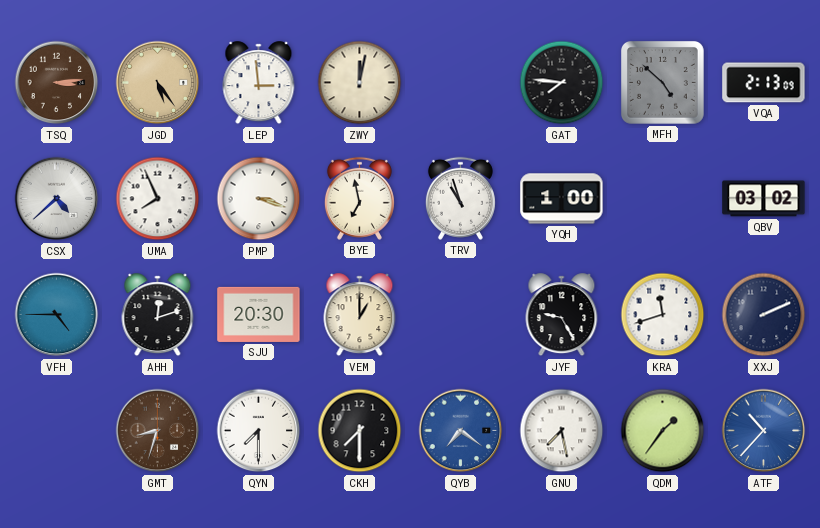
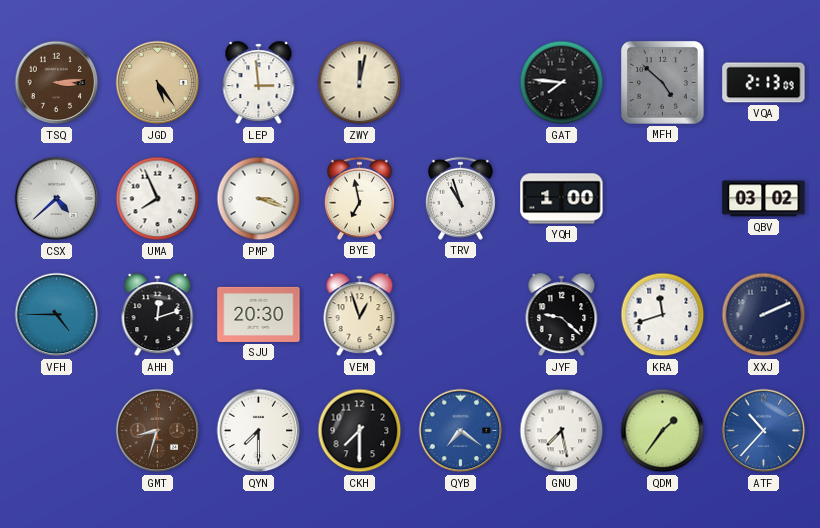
VEM: 1:00 -> 12:57
JYF: 9:25 -> 9:22
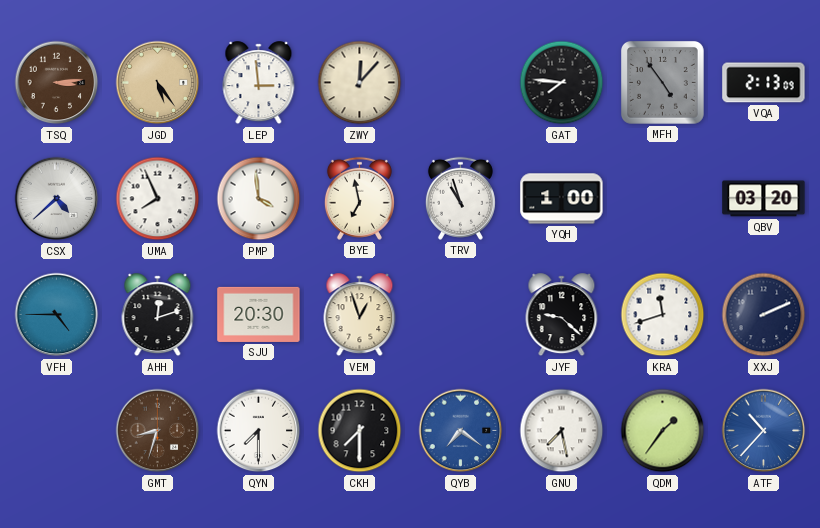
ZWY: 12:02 -> 12:07
MFH: 4:52 -> 4:54
PMP: 3:18 -> 3:59
QBV: 03:02 -> 03:20
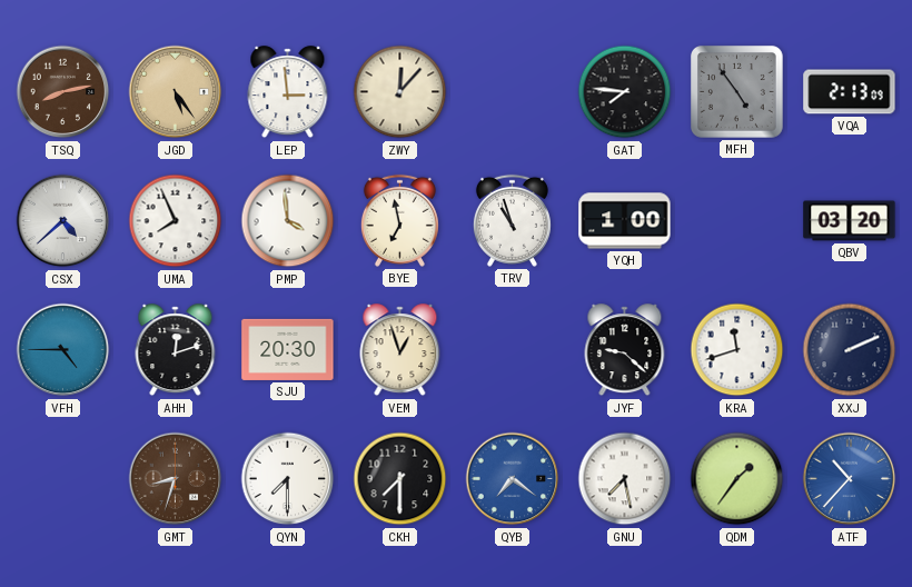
TSQ: 3:14 -> 8:13
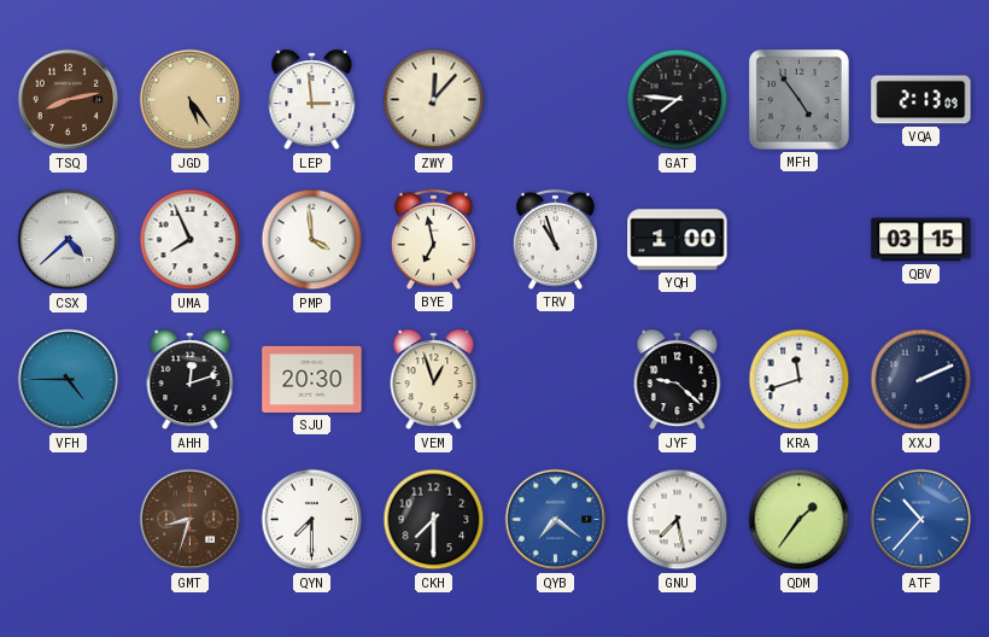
QBV: 03:20 -> 03:15
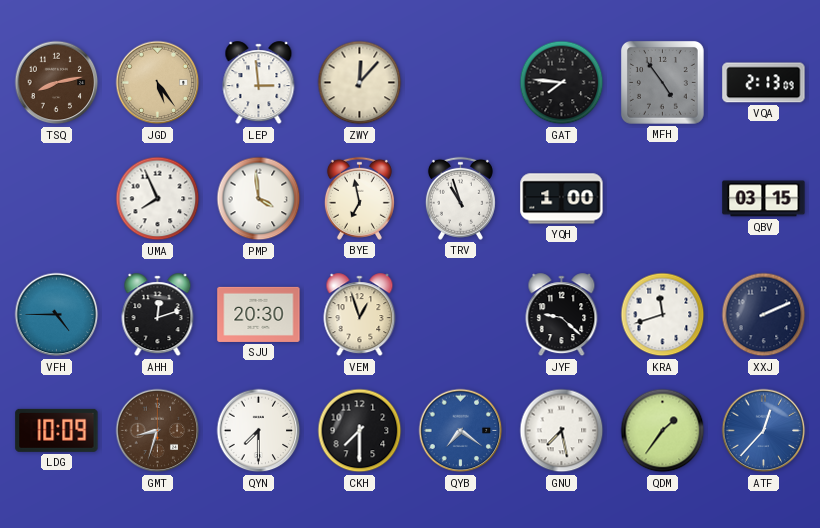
CSX: 4:38 -> none
LDG: none -> 10:09
ATF: 10:37 -> 12:37
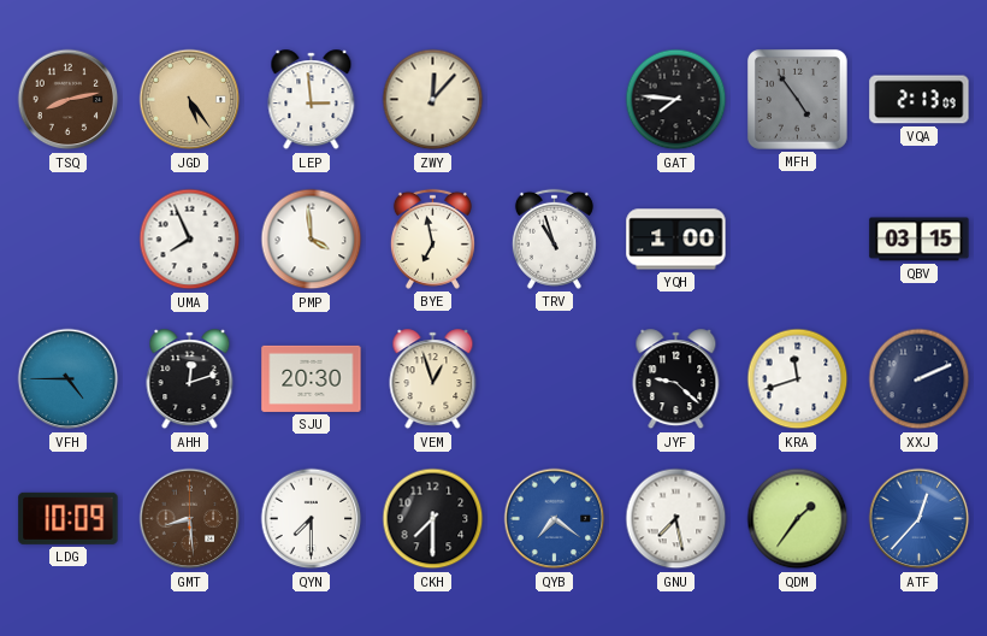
GMT: 8:33 -> 8:29
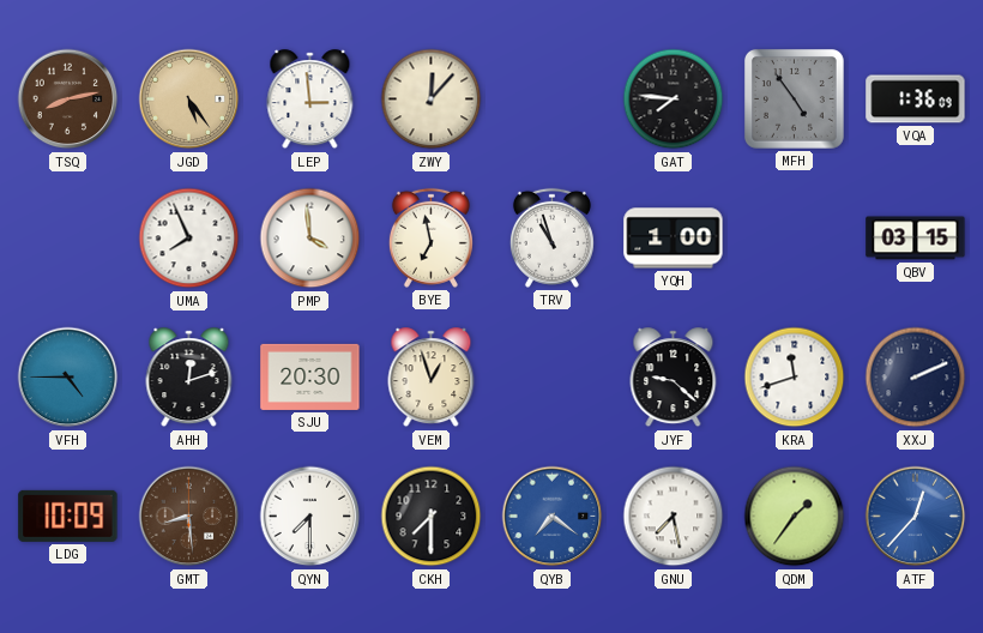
VQA: 2:13 -> 1:36
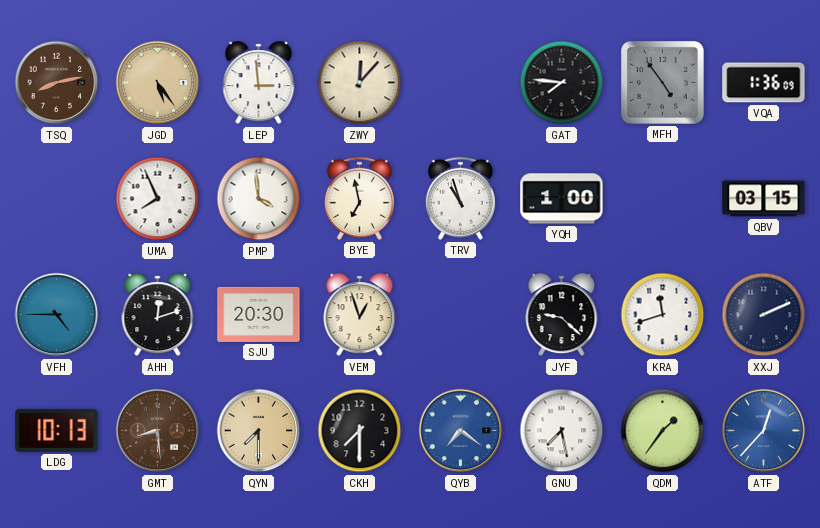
LDG: 10:09 -> 10:13
QYN dial: white -> champagne
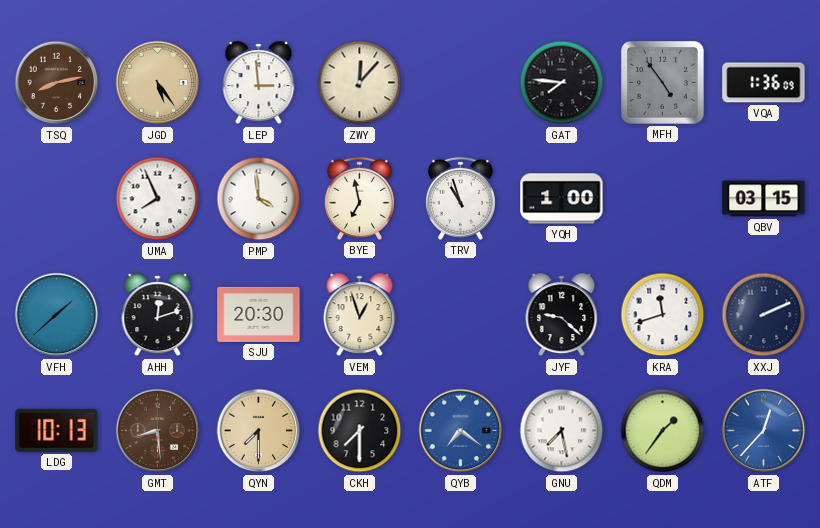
VFH: 4:45 -> 1:38
